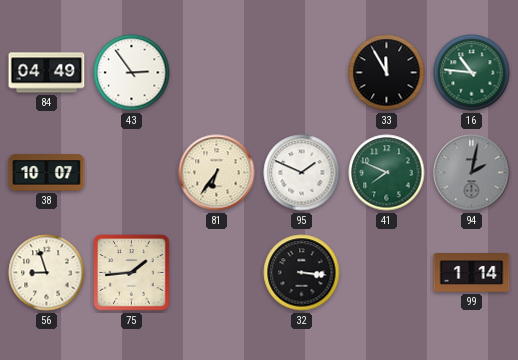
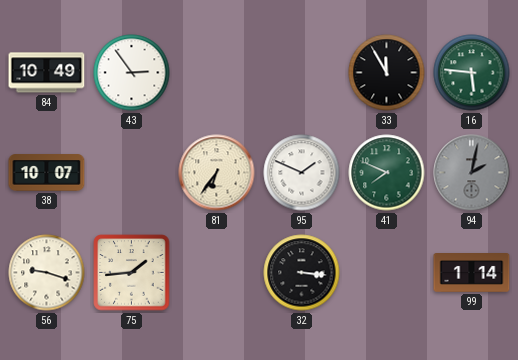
84: 04:49 -> 10:49
16: 10:46 -> 5:46
56: 8:57 -> 9:18
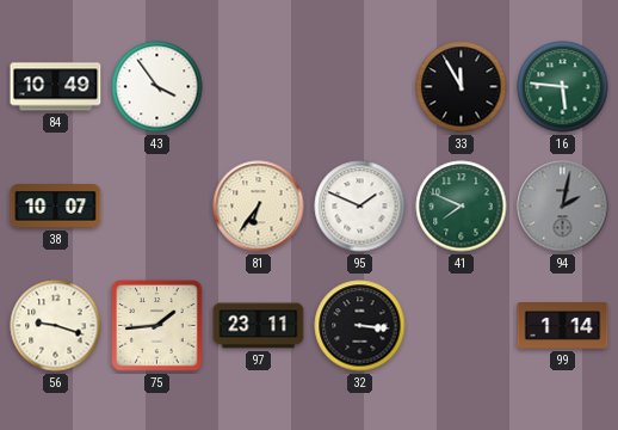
43: 2:54 -> 3:54
97: none -> 23:11
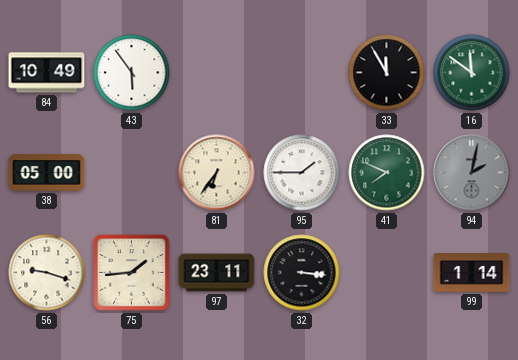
43: 3:54 -> 5:54
16: 5:46 -> 11:51
38: 10:07 -> 05:00
95: 1:49 -> 1:45
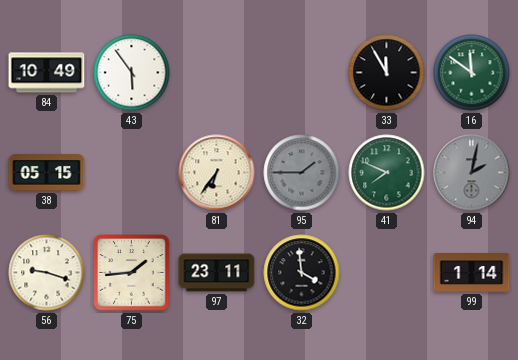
38: 05:00 -> 05:15
95 dial: white -> grey
32: 3:16 -> 3:59
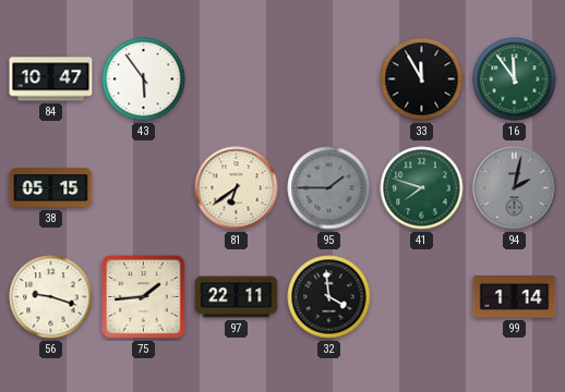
84: 10:49 -> 10:47
16: 11:51 -> 11:54
81: 6:36 -> 6:39
41: 7:49 -> 7:48
97: 23:11 -> 22:11
